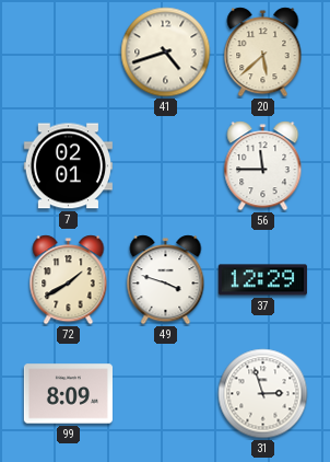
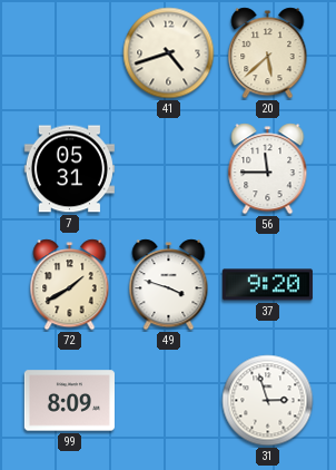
7: 02:01 -> 05:31
37: 12:29 -> 9:20
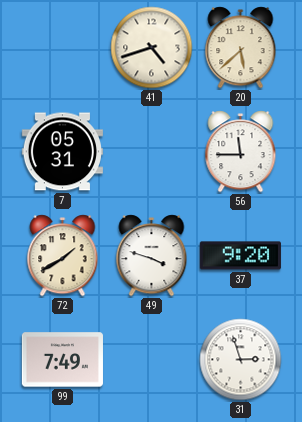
99: 8:09 -> 7:49
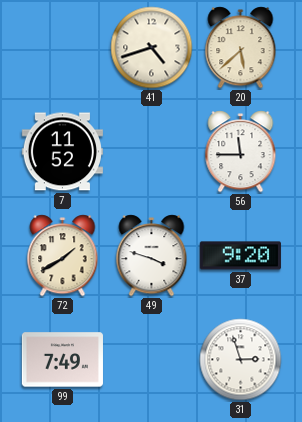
7: 05:31 -> 11:52
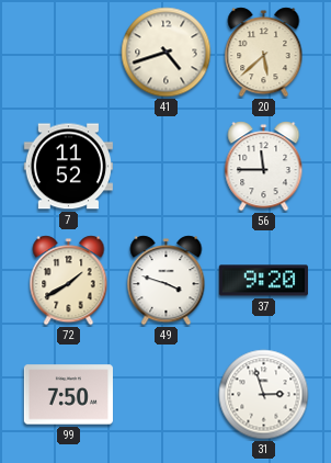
99: 7:49 -> 7:50
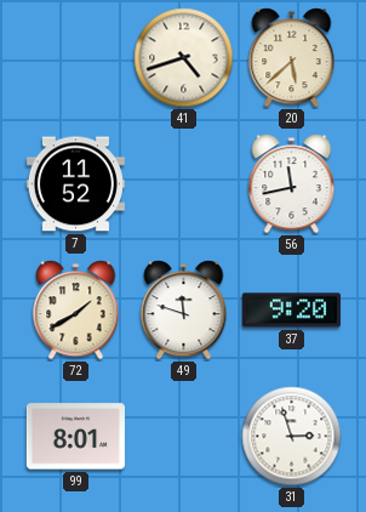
56: 11:45 -> 11:43
49: 3:48 -> 11:48
99: 7:50 -> 8:01
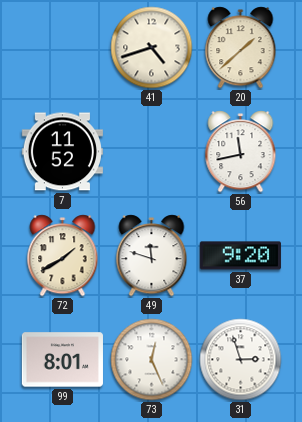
20: 5:38 -> 1:38
73: none -> 12:26
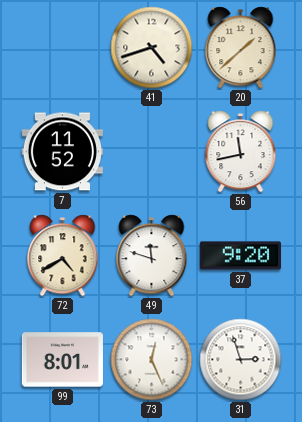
72: 1:40 -> 4:40
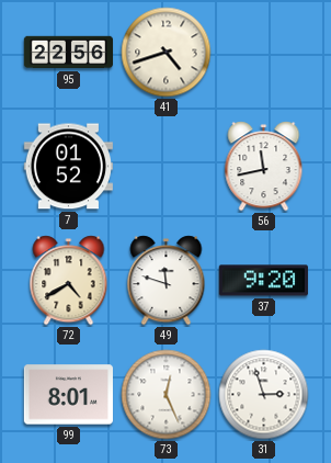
95: none -> 22:56
20: 1:38 -> none
7: 11:52 -> 01:52
